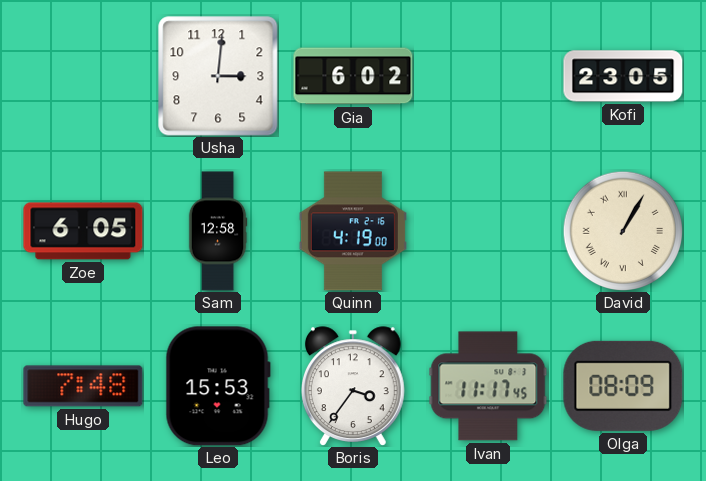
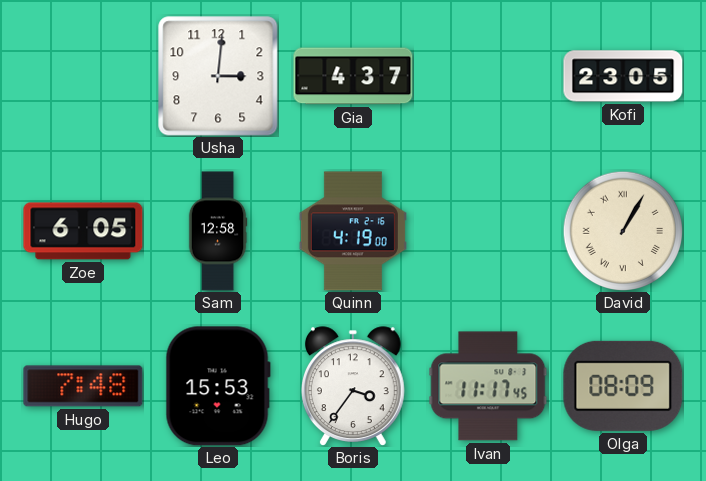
Gia: 6:02 -> 4:37
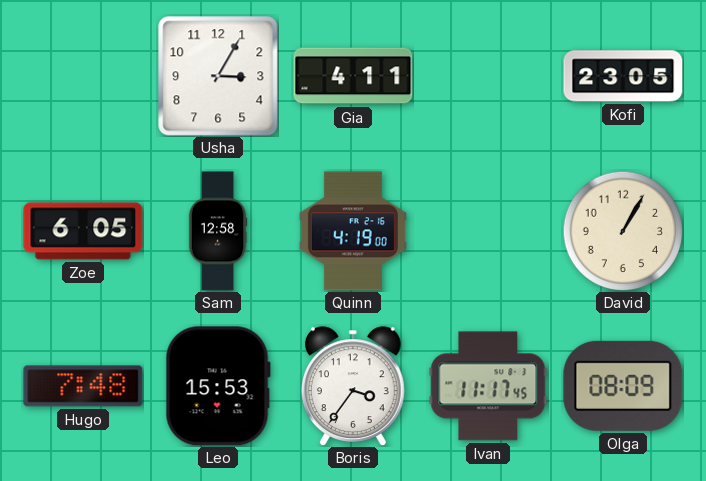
Usha: 3:01 -> 3:05
Gia: 4:37 -> 4:11
David numerals: Roman -> Arabic
